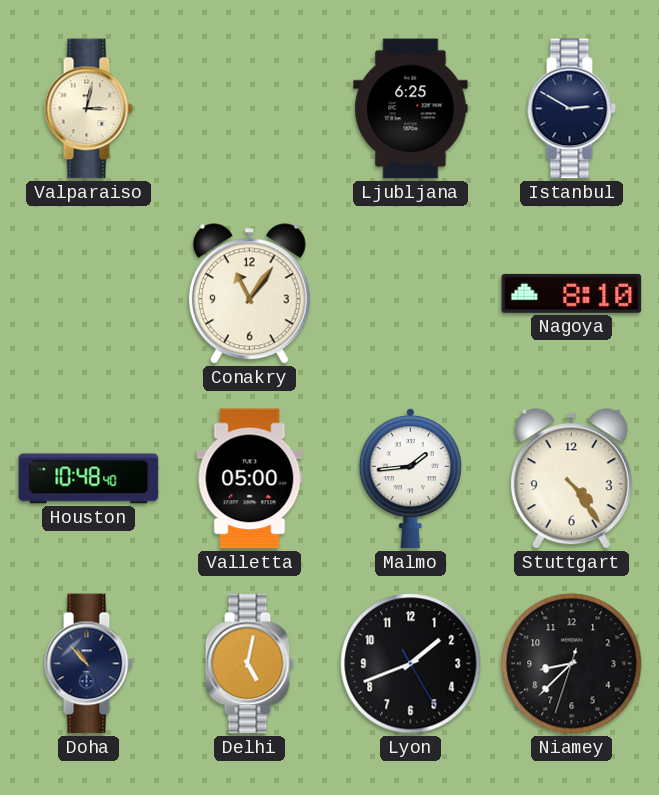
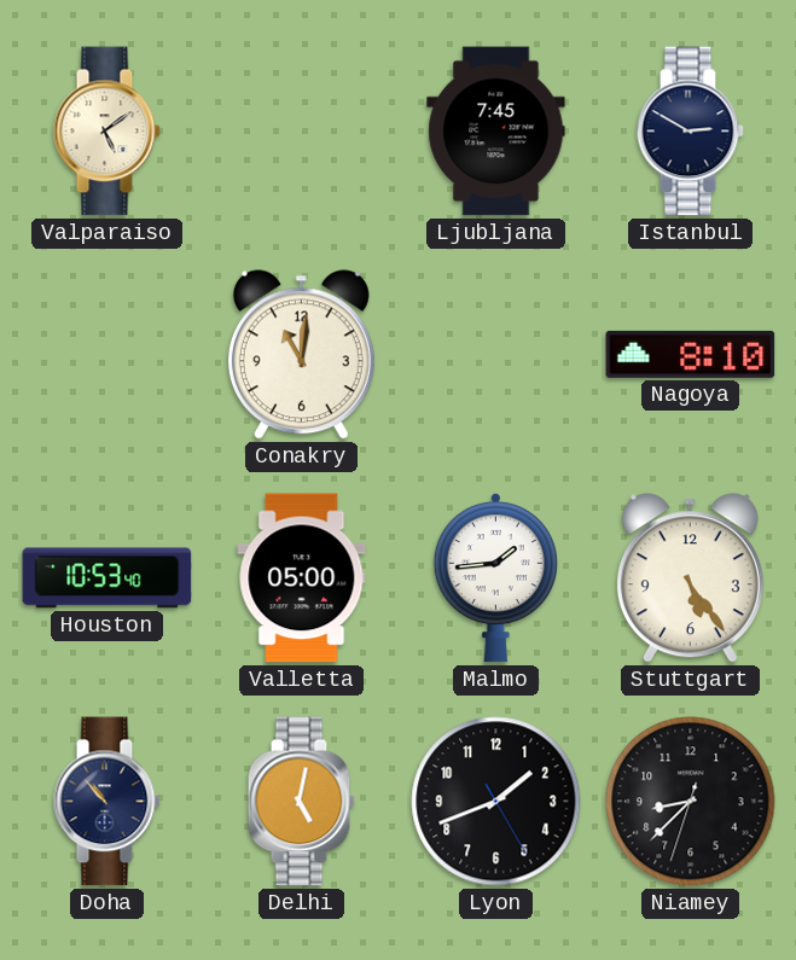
Valparaiso: 3:02 -> 5:09
Ljubljana: 6:25 -> 7:45
Conakry: 11:06 -> 11:01
Houston: 10:48 -> 10:53
Stuttgart: 4:24 -> 5:24
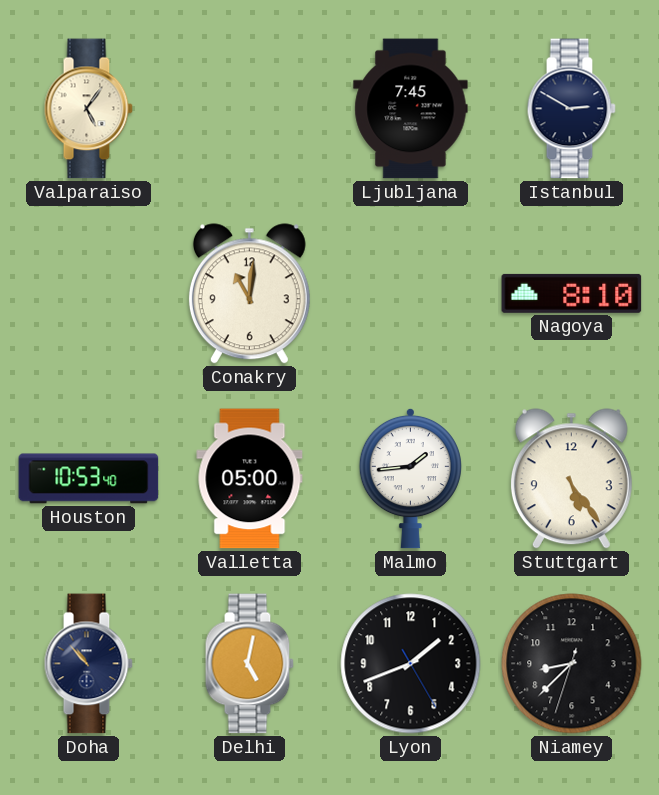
Valparaiso: 5:09 -> 5:06
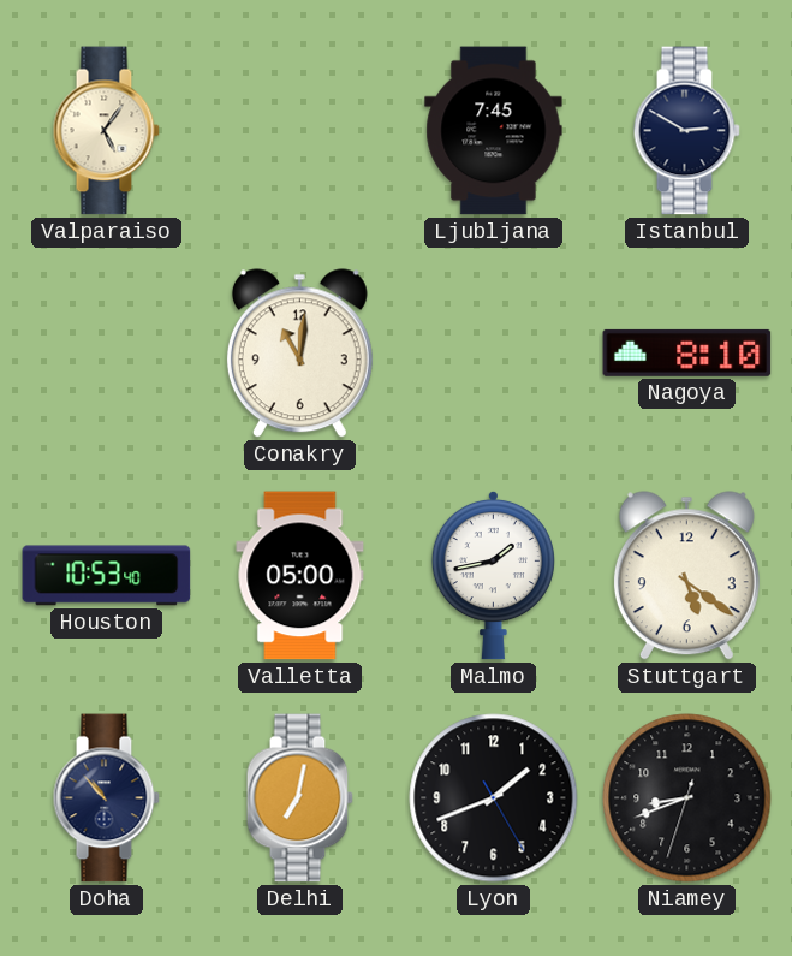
Malmo: 1:44 -> 1:43
Stuttgart: 5:24 -> 5:21
Delhi: 5:02 -> 7:02
Niamey: 8:37 -> 8:41
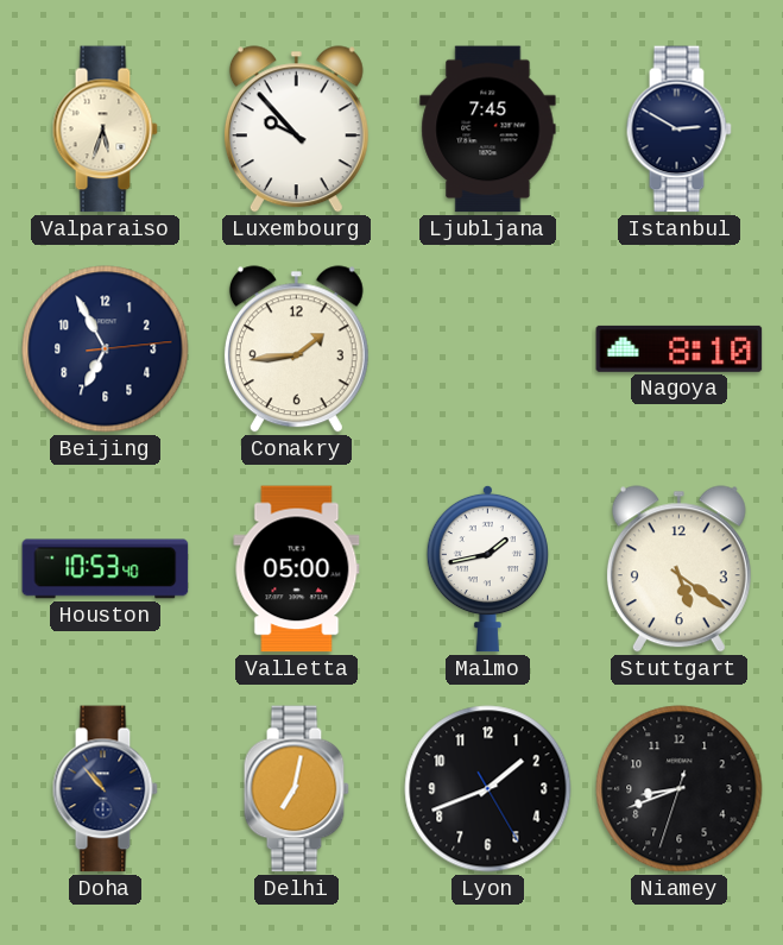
Valparaiso: 5:06 -> 5:33
Luxembourg: none -> 9:53
Beijing: none -> 6:55
Conakry: 11:01 -> 1:44
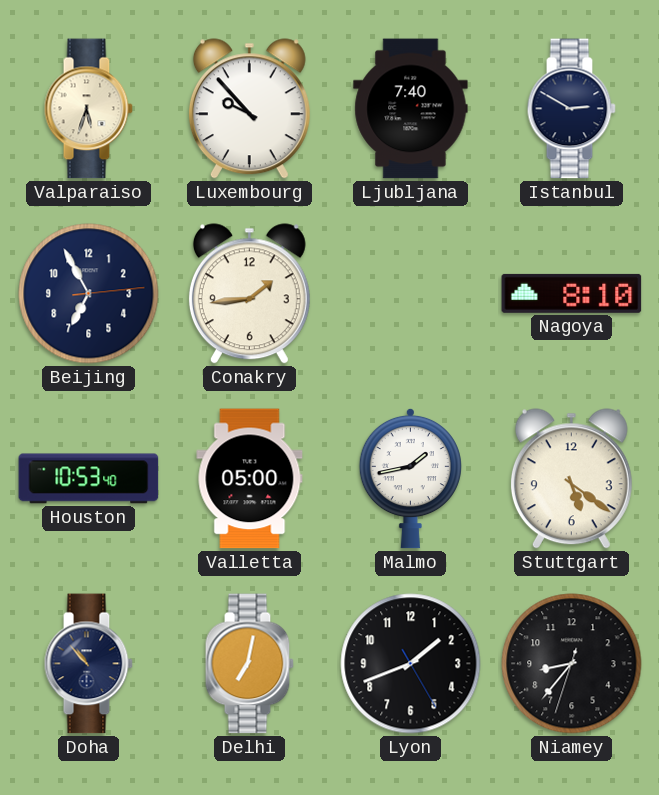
Ljubljana: 7:45 -> 7:40
Niamey: 8:41 -> 8:36
